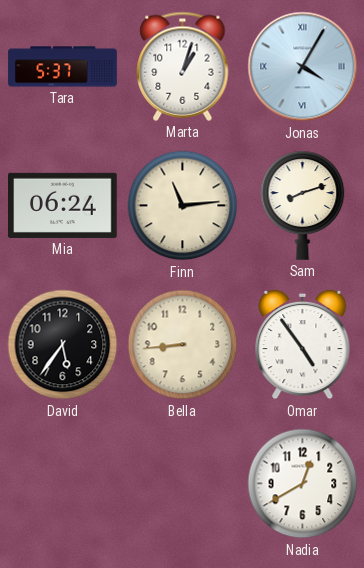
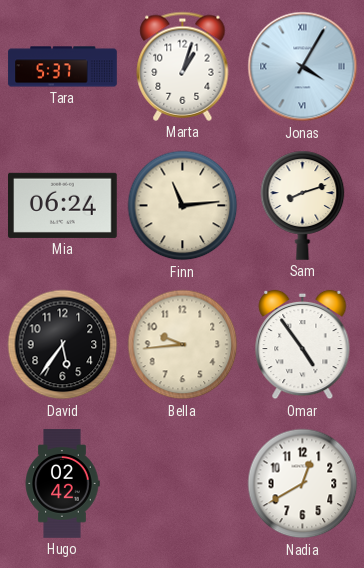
Bella: 8:44 -> 9:44
Hugo: none -> 02:42
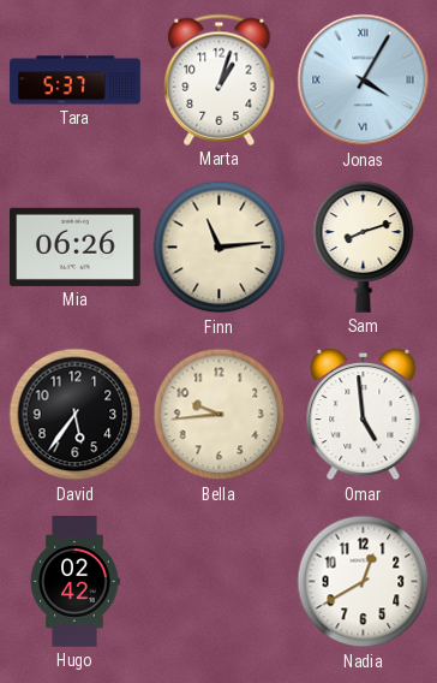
Mia: 06:24 -> 06:26
Omar: 4:54 -> 4:59
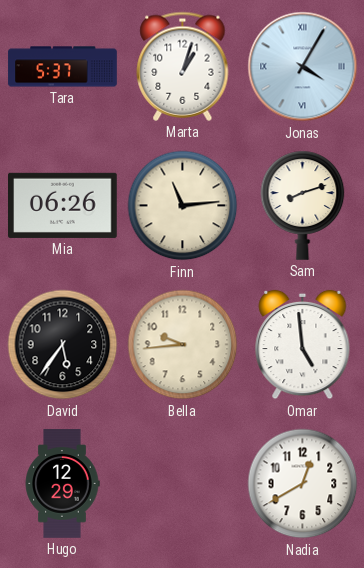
Hugo: 02:42 -> 12:29
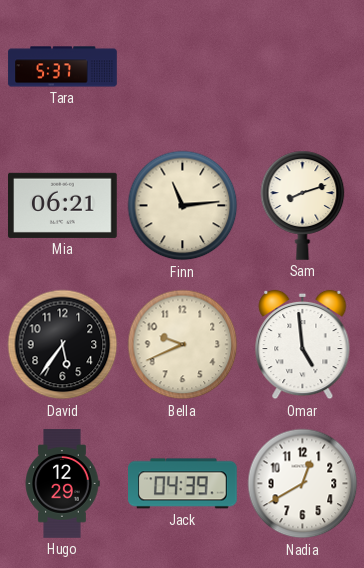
Marta: 1:03 -> none
Jonas: 4:05 -> none
Mia: 06:26 -> 06:21
Bella: 9:44 -> 9:41
Jack: none -> 04:39
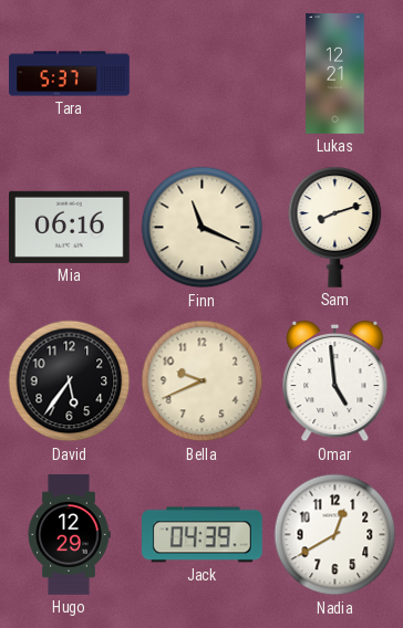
Lukas: none -> 12:21
Mia: 06:21 -> 06:16
Finn: 11:14 -> 11:19
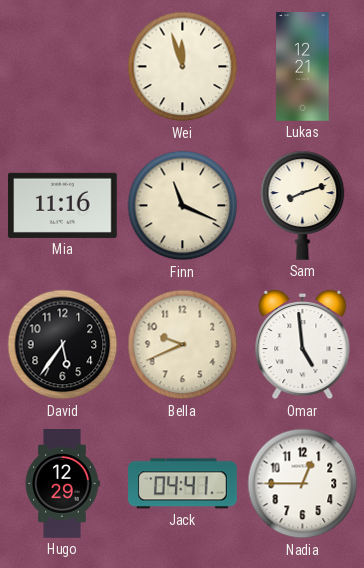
Tara: 5:37 -> none
Wei: none -> 11:57
Mia: 06:16 -> 11:16
Jack: 04:39 -> 04:41
Nadia: 12:40 -> 12:45
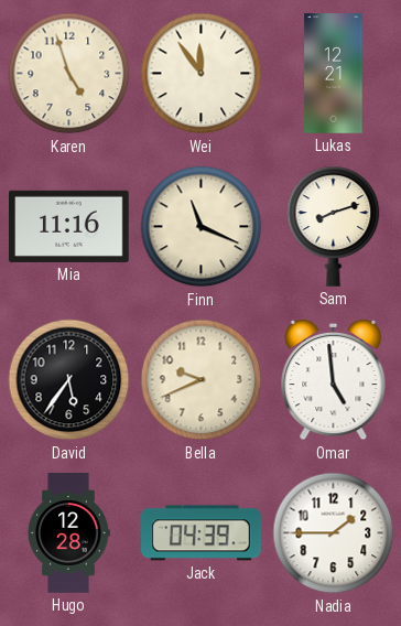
Karen: none -> 4:57
Wei: 11:57 -> 11:54
Hugo: 12:29 -> 12:28
Jack: 04:41 -> 04:39
Nadia: 12:45 -> 1:45
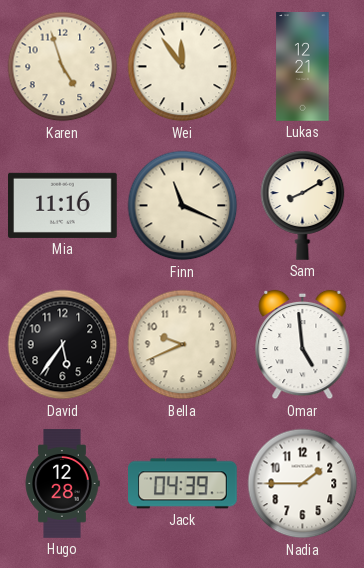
Sam: 8:12 -> 8:10
